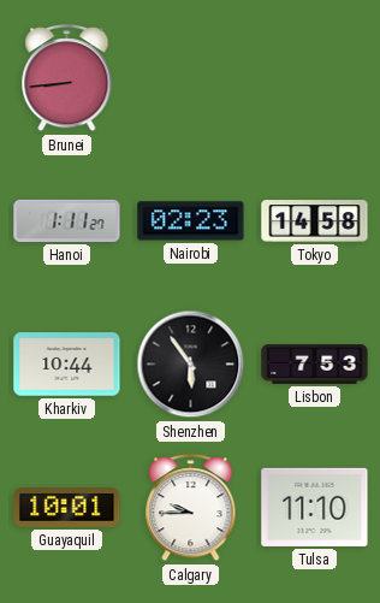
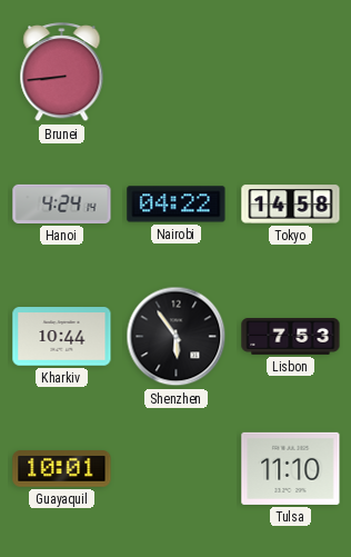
Hanoi: 1:11 -> 4:24
Nairobi: 02:23 -> 04:22
Calgary: 9:45 -> none
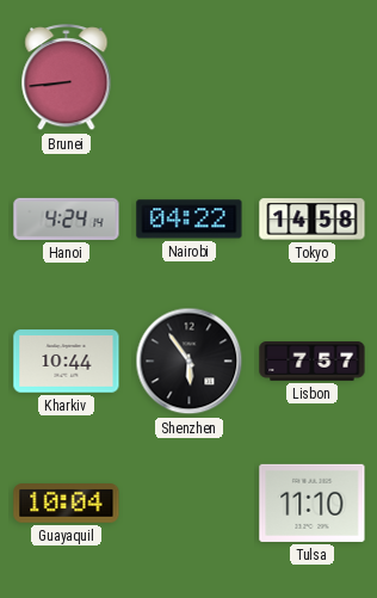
Lisbon: 7:53 -> 7:57
Guayaquil: 10:01 -> 10:04
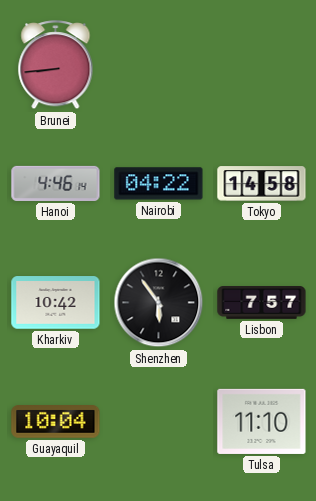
Hanoi: 4:24 -> 4:46
Kharkiv: 10:44 -> 10:42
